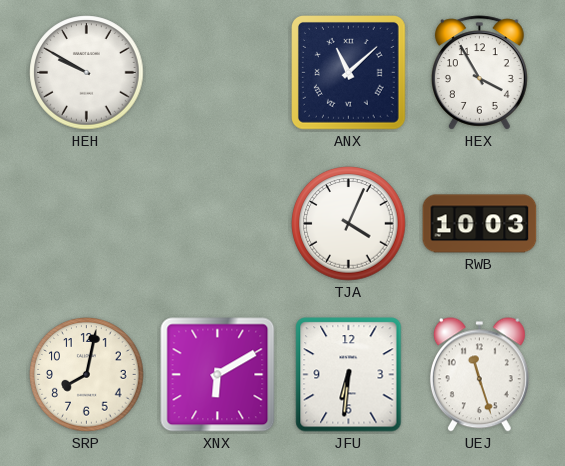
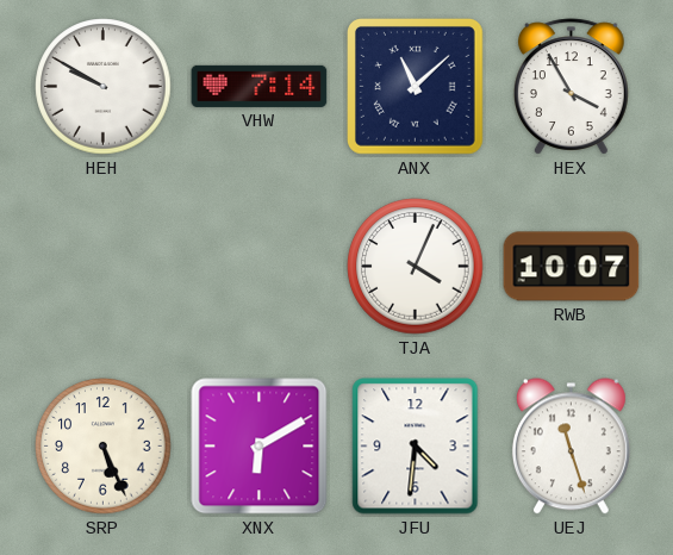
VHW: none -> 7:14
RWB: 10:03 -> 10:07
SRP: 8:02 -> 5:26
JFU: 6:31 -> 4:31
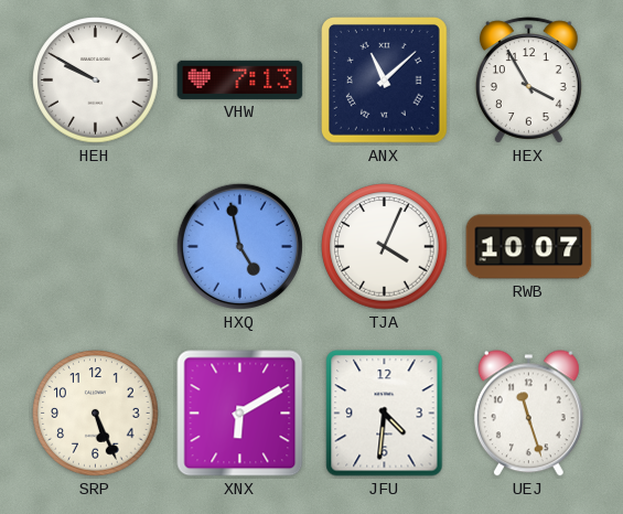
VHW: 7:14 -> 7:13
HXQ: none -> 4:58
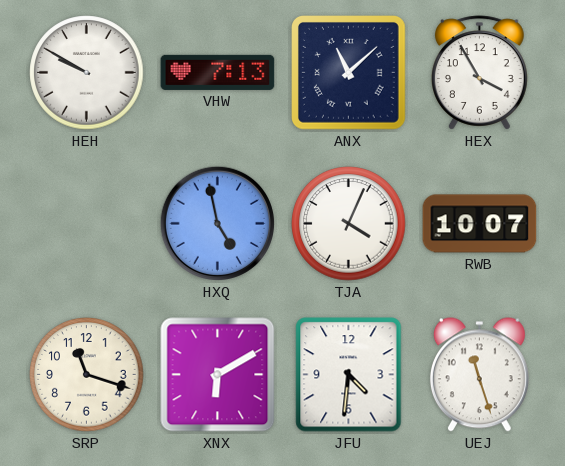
SRP: 5:26 -> 11:18
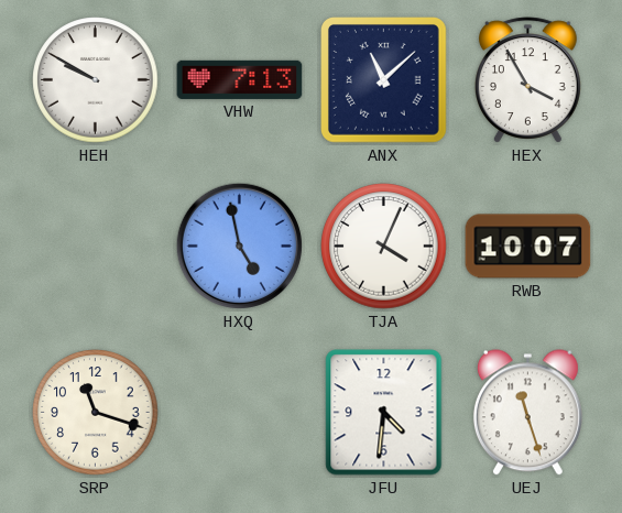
XNX: 6:10 -> none
